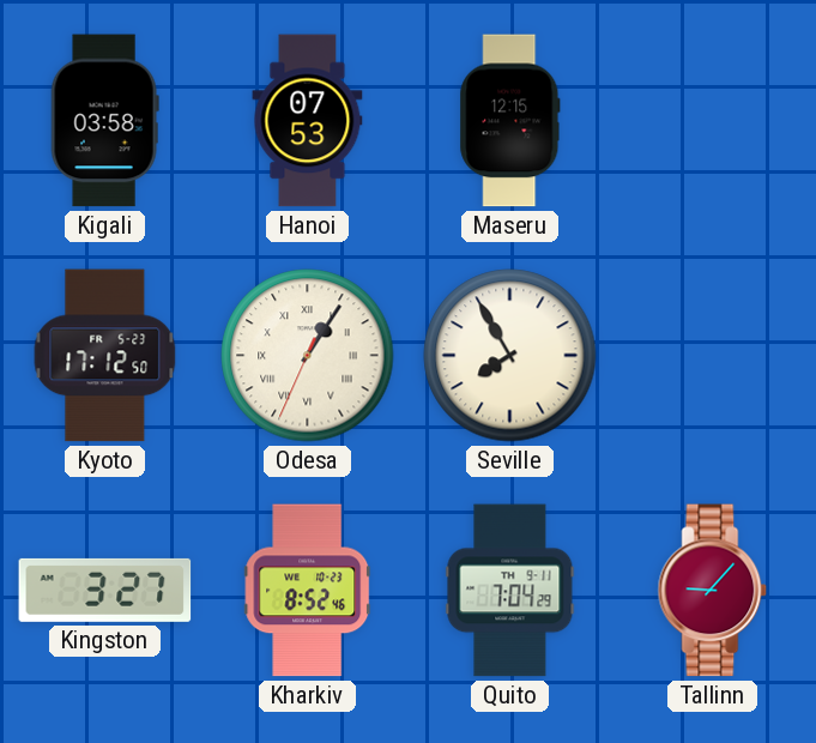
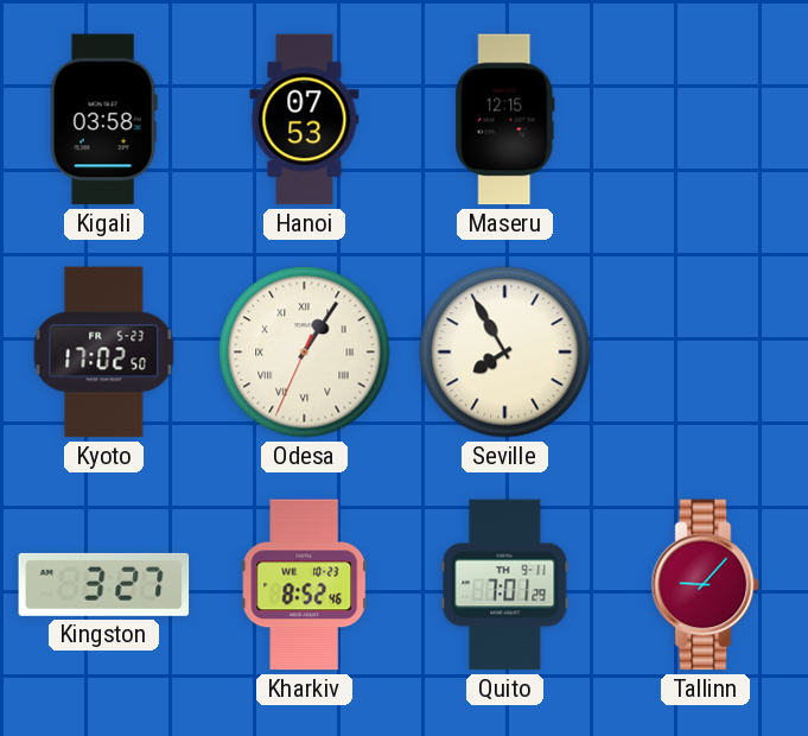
Kyoto: 17:12 -> 17:02
Quito: 7:04 -> 7:01
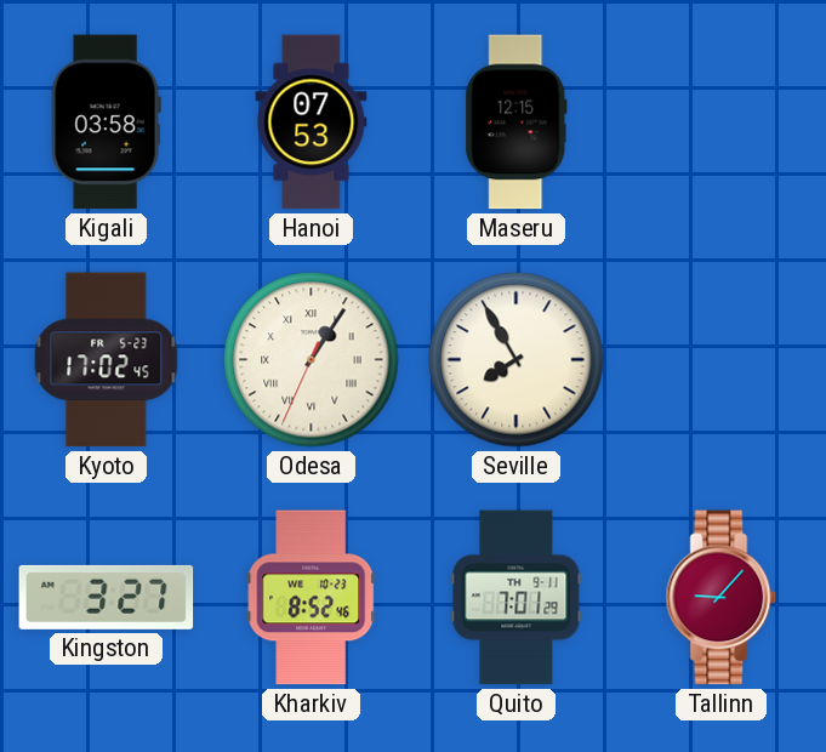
Kyoto: 17:02:50 -> 17:02:45
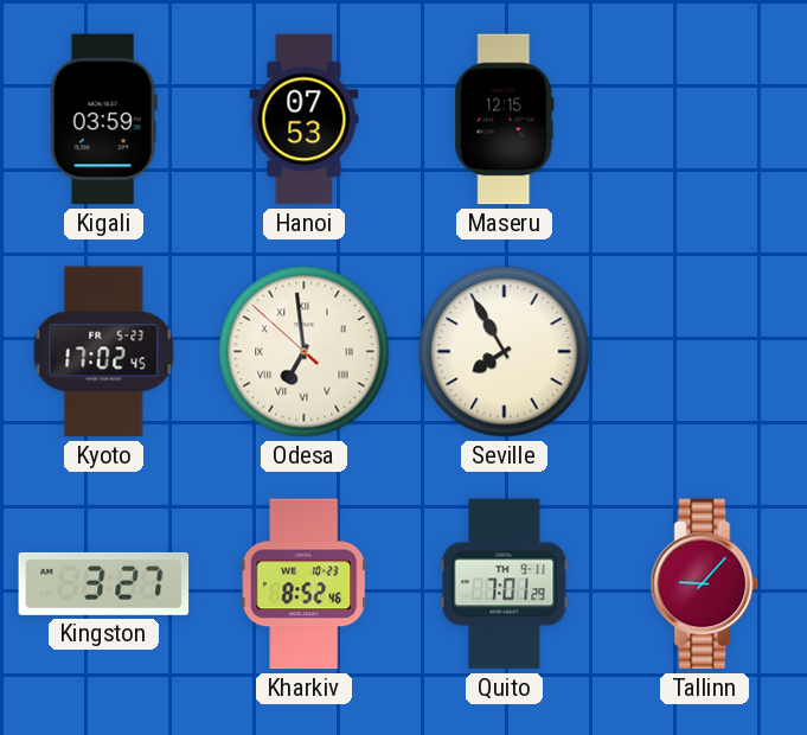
Kigali: 03:58 -> 03:59
Odesa: 1:05 -> 6:58
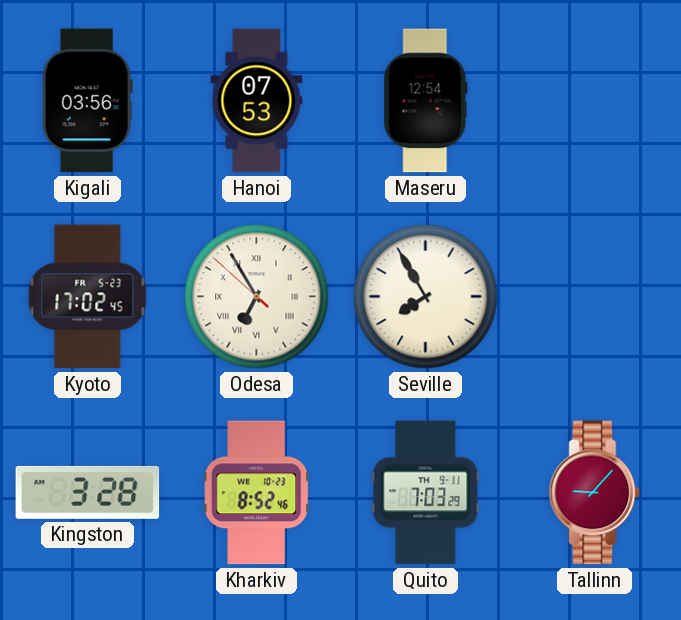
Kigali: 03:59 -> 03:56
Maseru: 12:15 -> 12:54
Odesa: 6:58 -> 6:54
Kingston: 3:27 -> 3:28
Quito: 7:01 -> 7:03
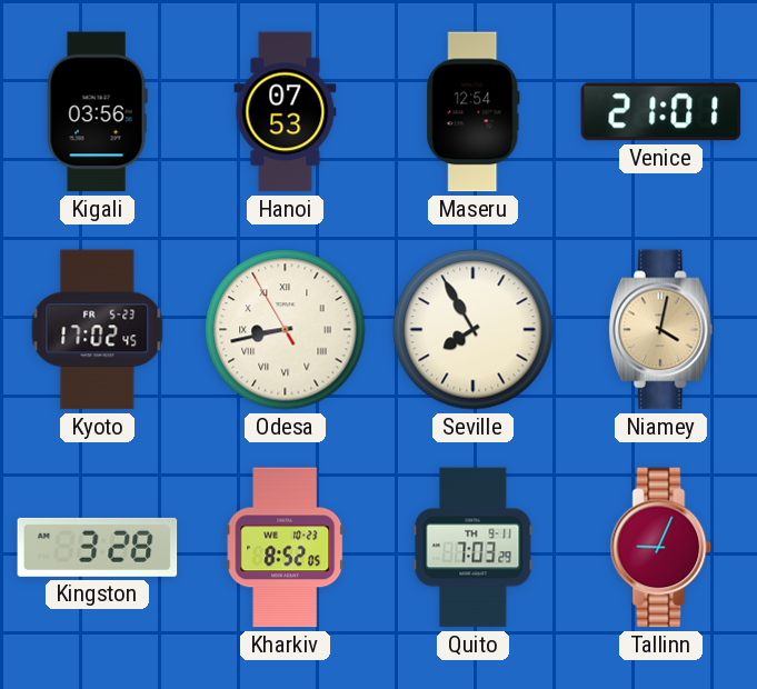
Venice: none -> 21:01
Odesa: 6:54 -> 8:42
Niamey: none -> 4:02
Kharkiv: 8:52:46 -> 8:52:05
Tallinn: 9:07 -> 9:04
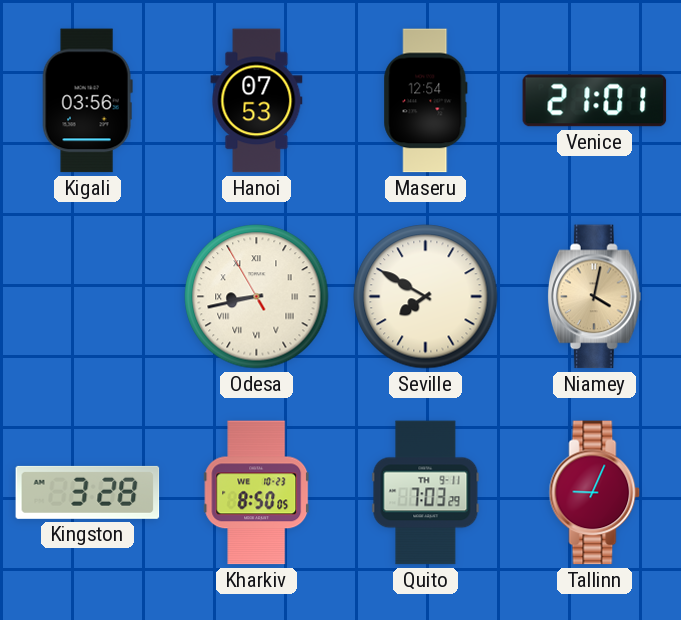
Kyoto: 17:02 -> none
Seville: 7:55 -> 7:50
Kharkiv: 8:52 -> 8:50
